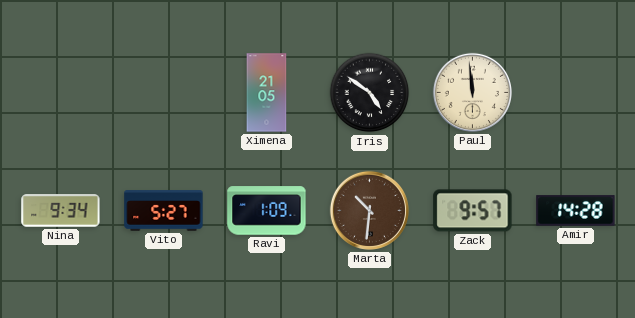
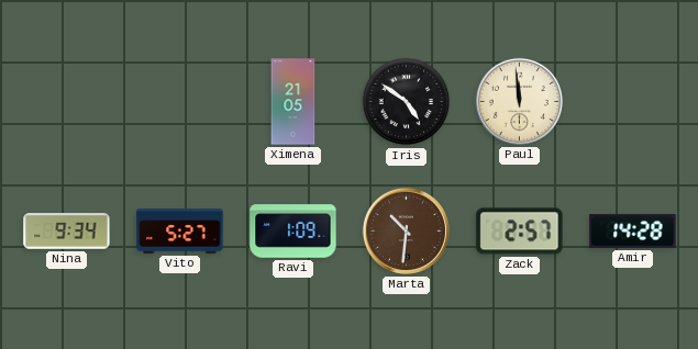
Zack: 9:57 -> 2:57
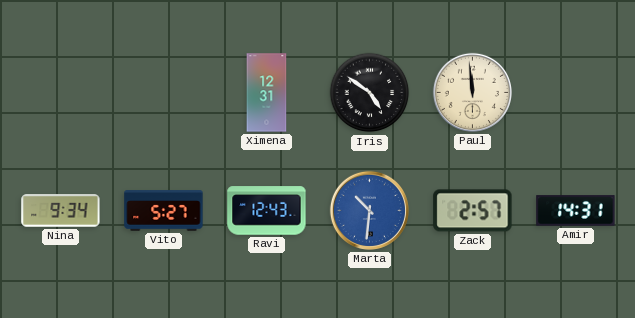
Ximena: 21:05 -> 12:31
Ravi: 1:09 -> 12:43
Marta dial: brown -> blue
Amir: 14:28 -> 14:31
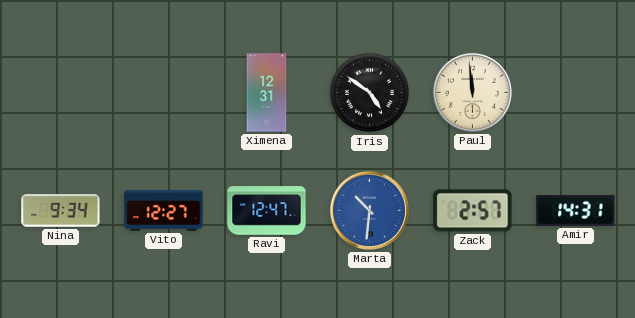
Vito: 5:27 -> 12:27
Ravi: 12:43 -> 12:47
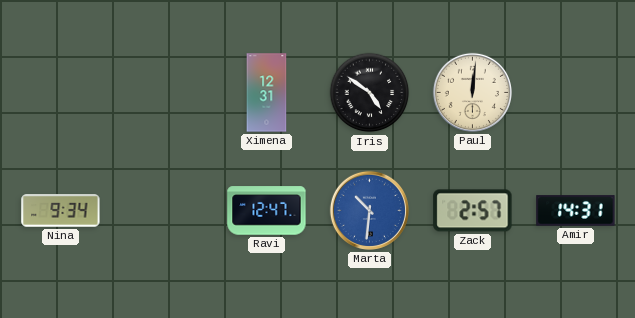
Paul: 11:59 -> 12:01
Vito: 12:27 -> none
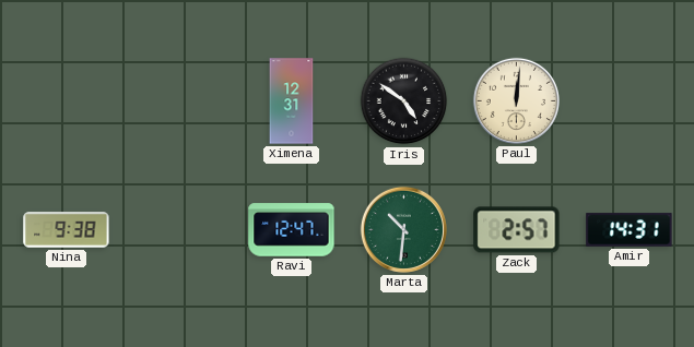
Nina: 9:34 -> 9:38
Marta dial: blue -> green
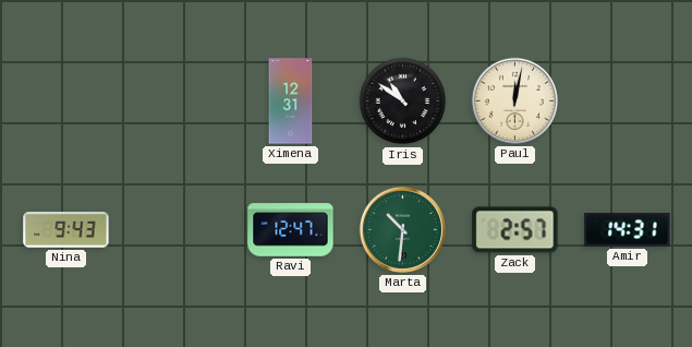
Iris: 4:51 -> 10:51
Paul: 12:01 -> 12:02
Nina: 9:38 -> 9:43
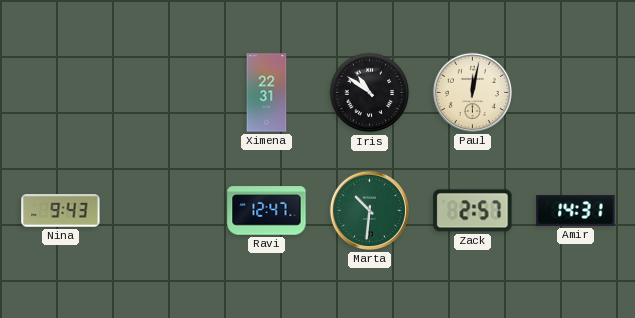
Ximena: 12:31 -> 22:31
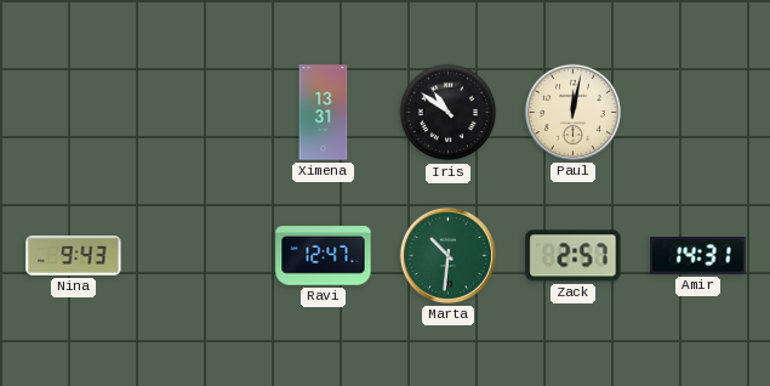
Ximena: 22:31 -> 13:31
